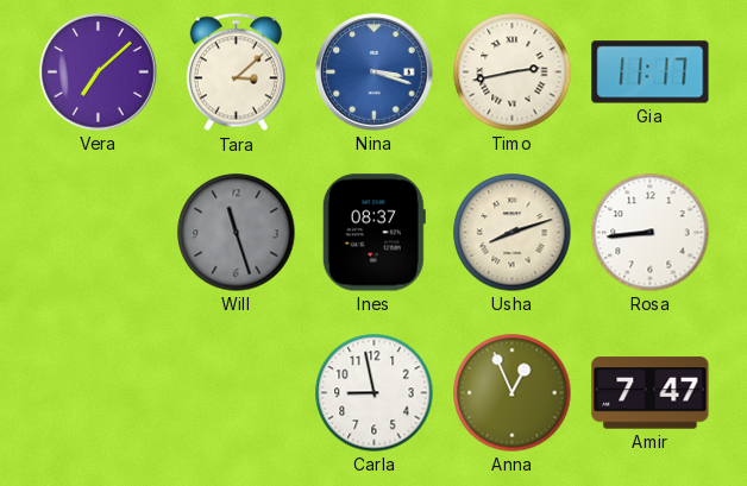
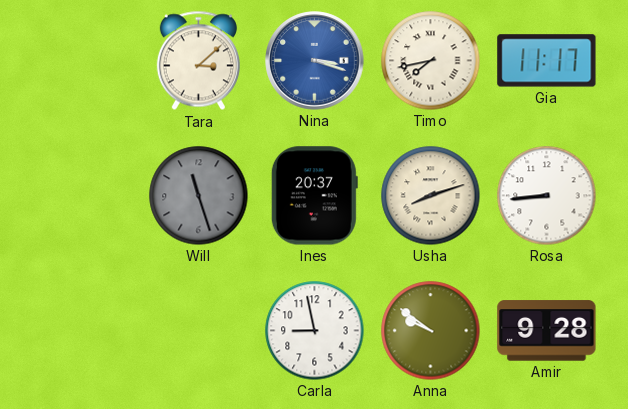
Vera: 7:08 -> none
Timo: 2:43 -> 7:43
Ines: 08:37 -> 20:37
Anna: 12:56 -> 9:51
Amir: 7:47 -> 9:28
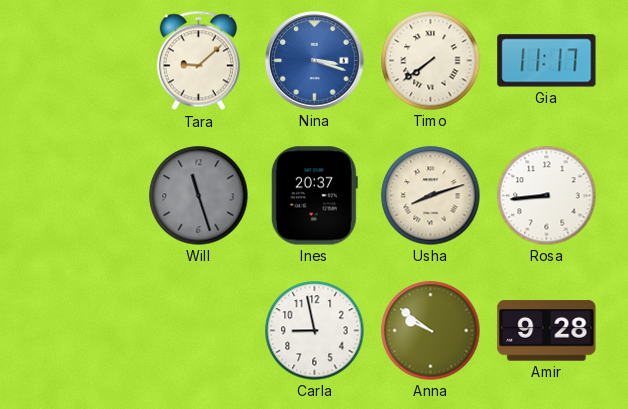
Tara: 3:08 -> 9:08
Timo: 7:43 -> 7:39
